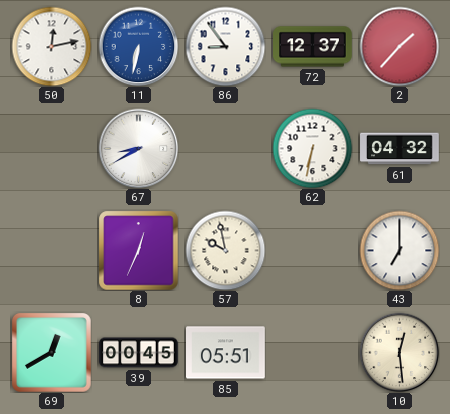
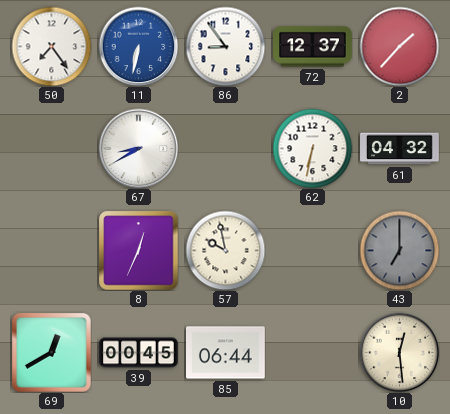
50: 12:13 -> 7:24
43 dial: white -> grey
85: 05:51 -> 06:44
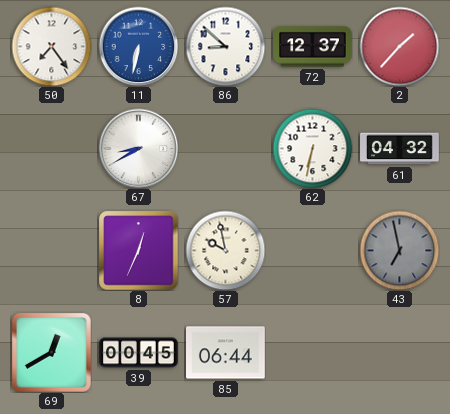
86: 8:54 -> 8:52
43: 7:00 -> 6:58
10: 12:29 -> none
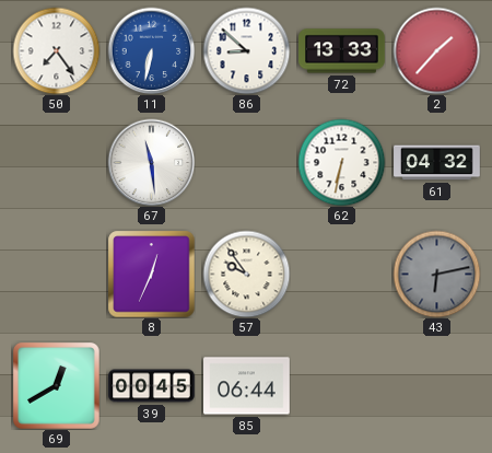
72: 12:37 -> 13:33
67: 8:40 -> 11:29
57: 9:58 -> 9:54
43: 6:58 -> 6:13
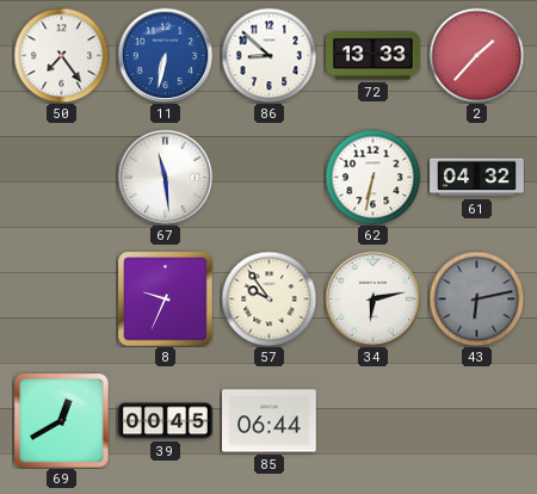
8: 12:34 -> 9:34
34: none -> 6:13
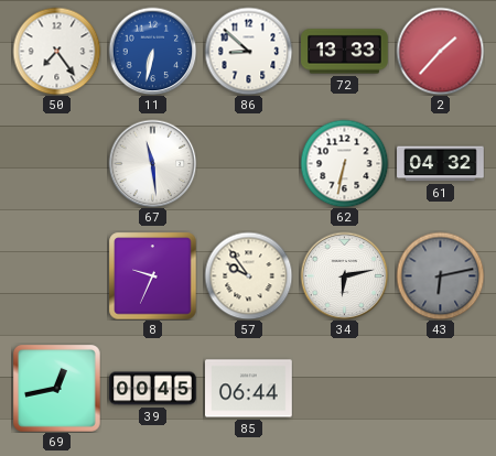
69: 12:40 -> 12:43
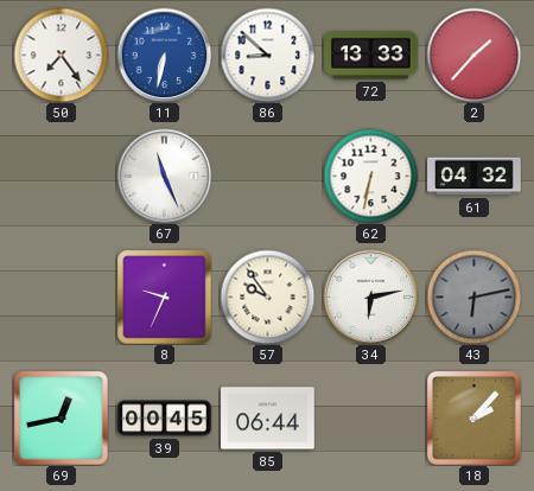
67: 11:29 -> 11:26
18: none -> 2:07
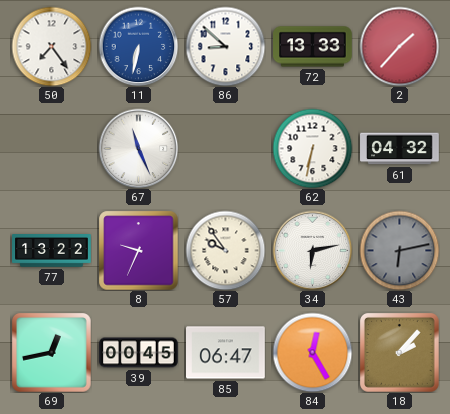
77: none -> 13:22
85: 06:44 -> 06:47
84: none -> 12:25
